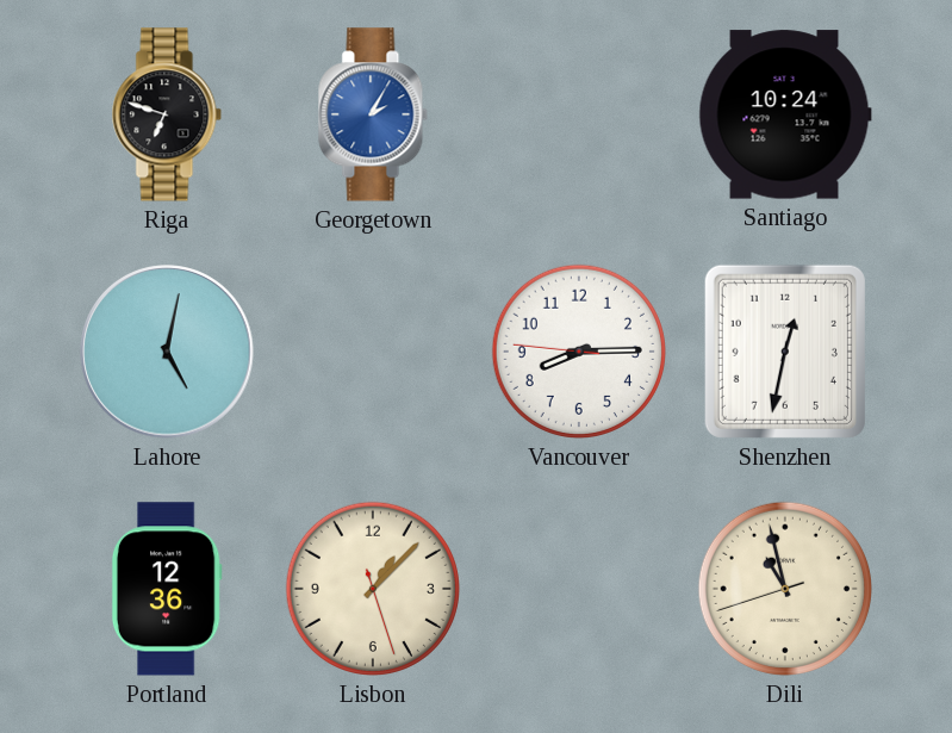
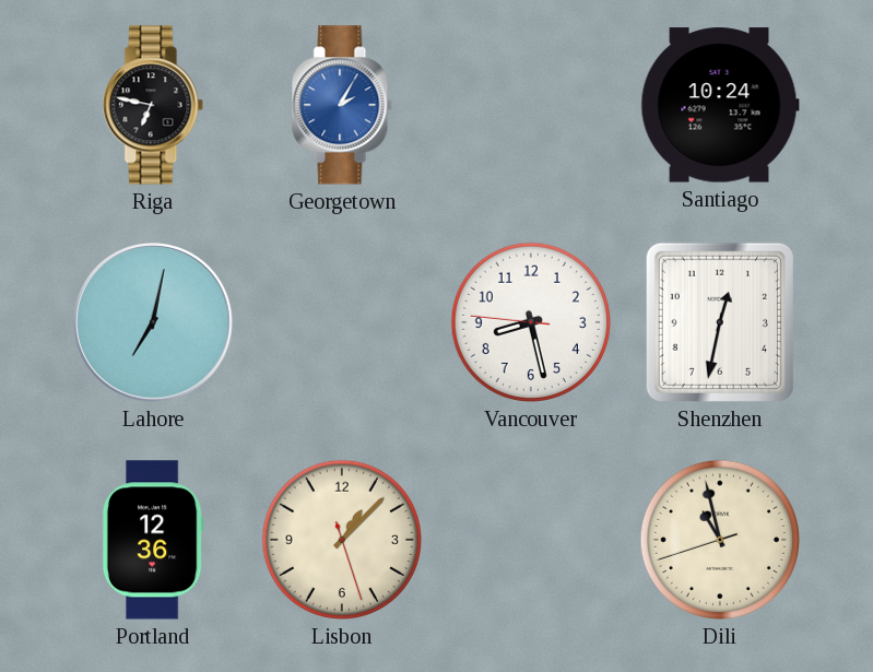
Riga: 6:48 -> 6:47
Lahore: 5:02 -> 7:02
Vancouver: 8:14 -> 8:27
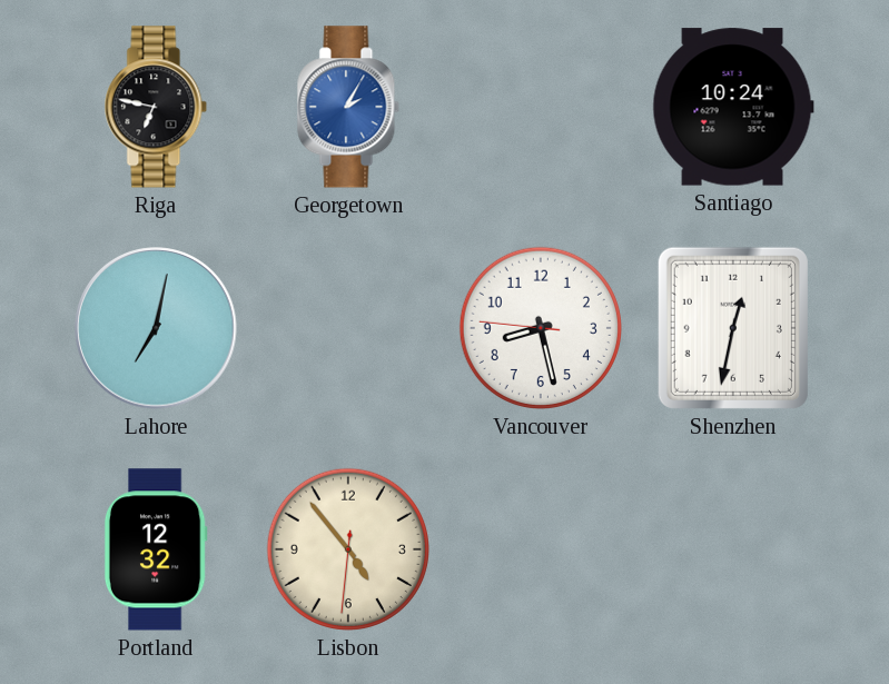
Portland: 12:36 -> 12:32
Lisbon: 1:07 -> 4:53
Dili: 10:57 -> none
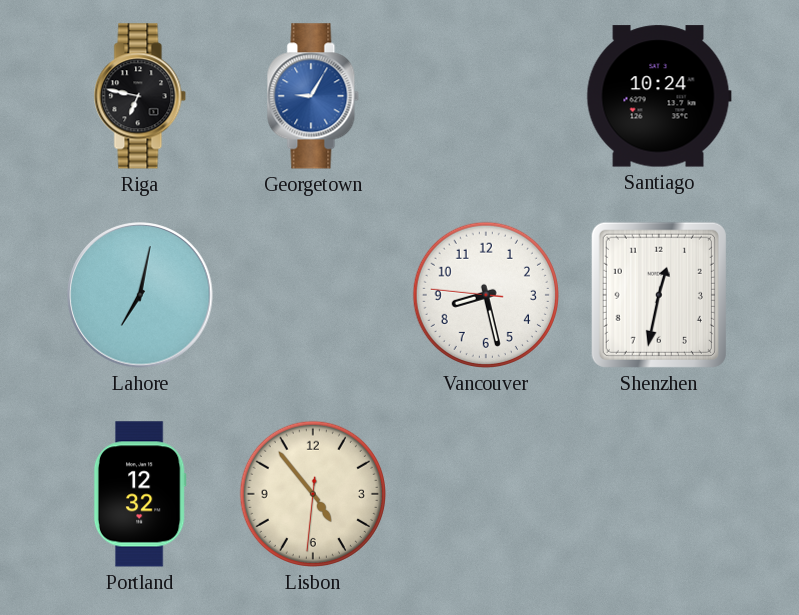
Georgetown: 2:05 -> 9:05
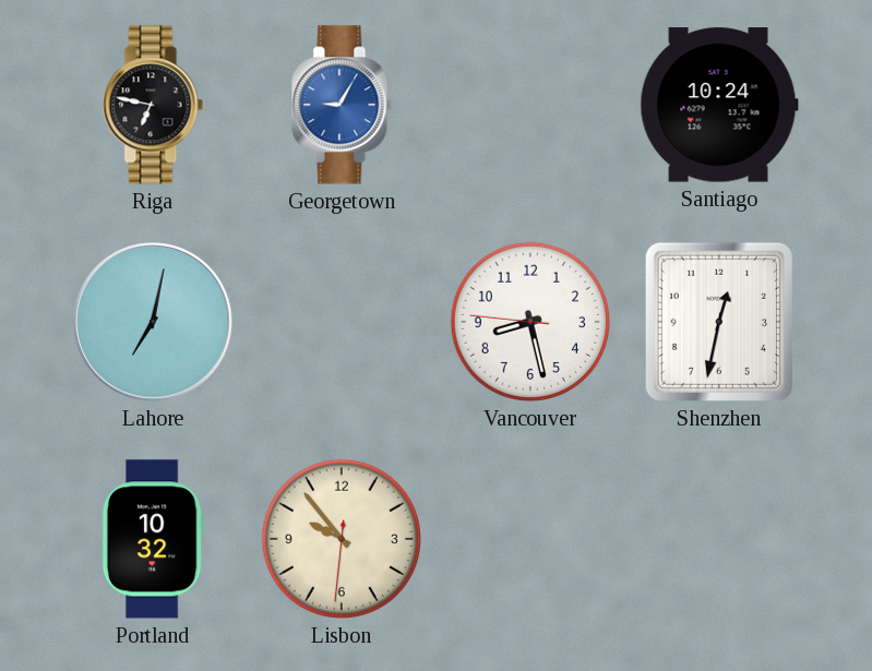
Portland: 12:32 -> 10:32
Lisbon: 4:53 -> 9:53
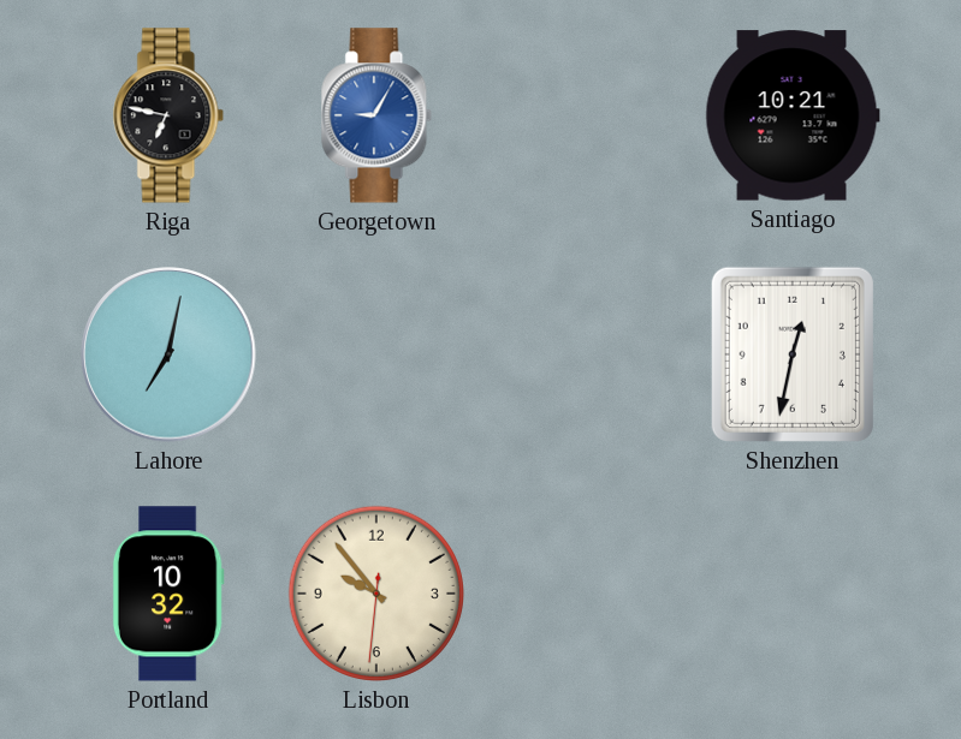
Santiago: 10:24 -> 10:21
Vancouver: 8:27 -> none
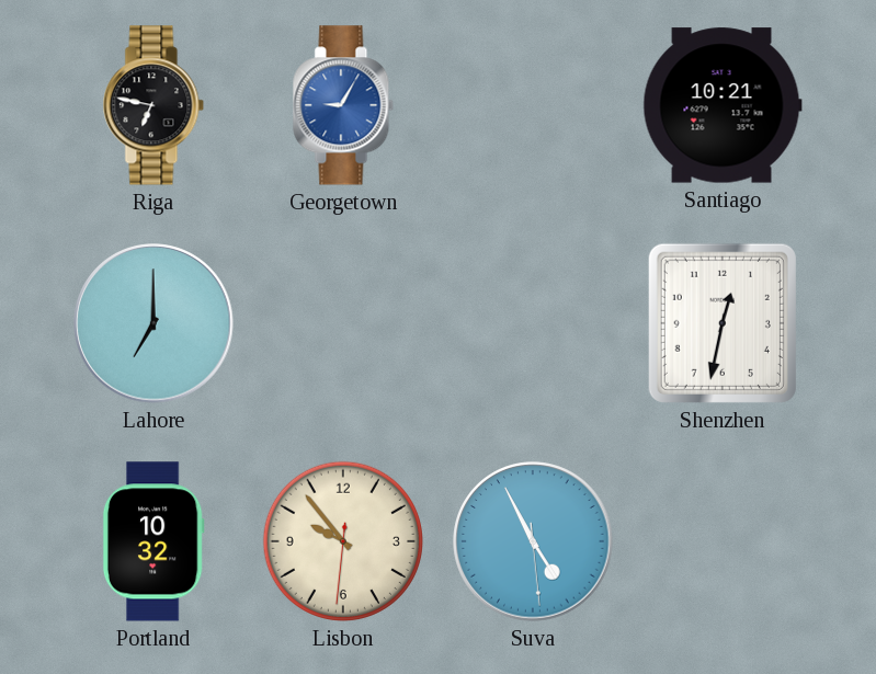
Lahore: 7:02 -> 7:00
Suva: none -> 4:55
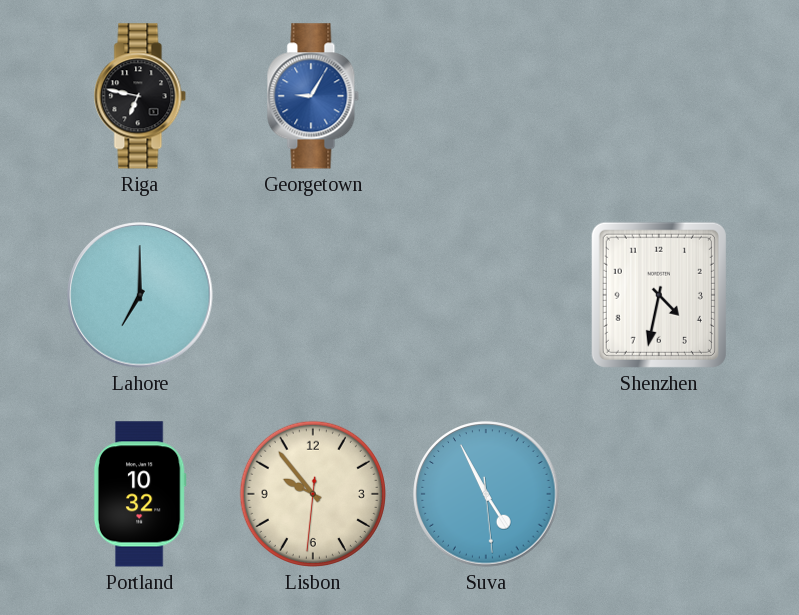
Santiago: 10:21 -> none
Shenzhen: 12:32 -> 4:32
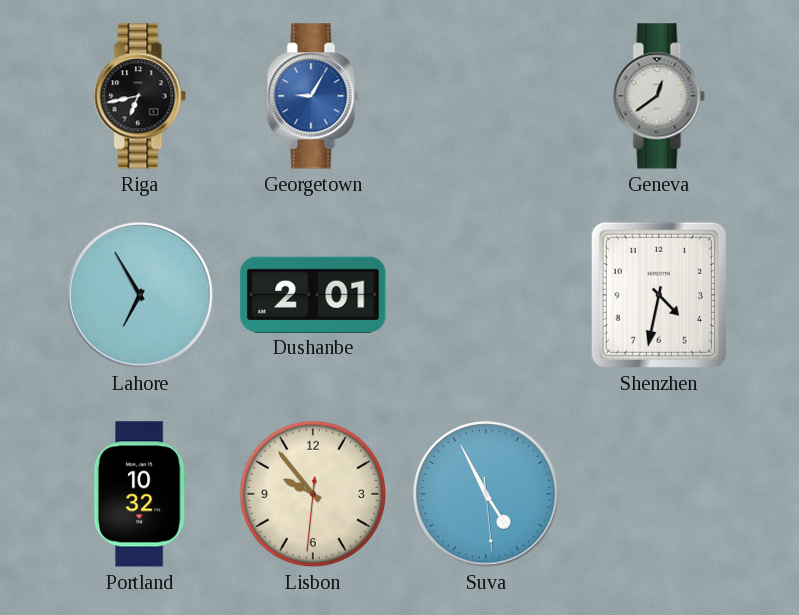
Riga: 6:47 -> 6:43
Geneva: none -> 12:39
Lahore: 7:00 -> 6:55
Dushanbe: none -> 2:01
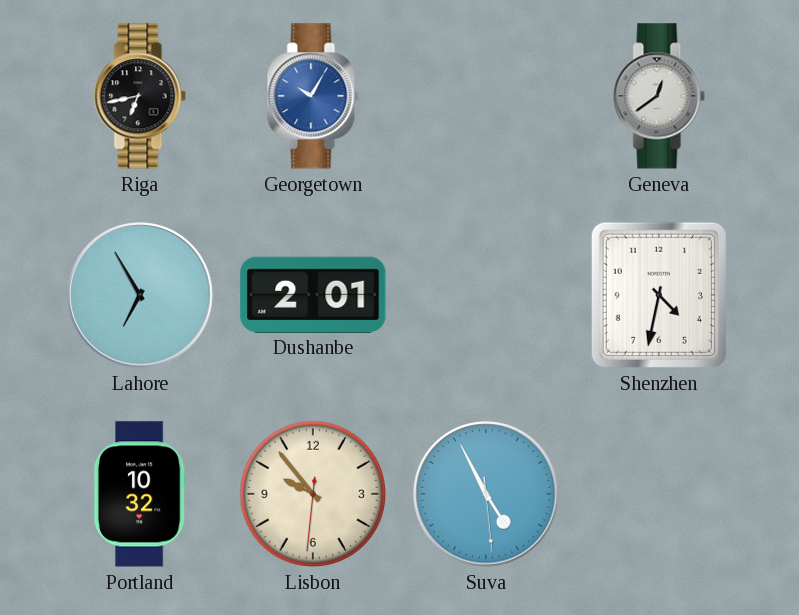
Georgetown: 9:05 -> 10:05
